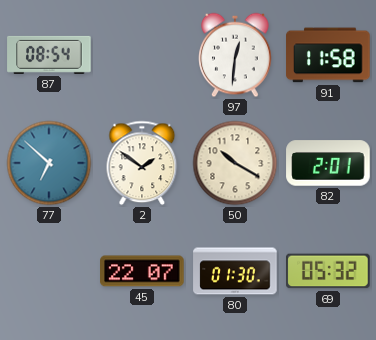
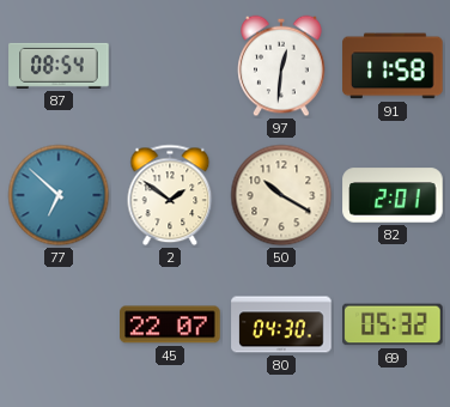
80: 01:30 -> 04:30
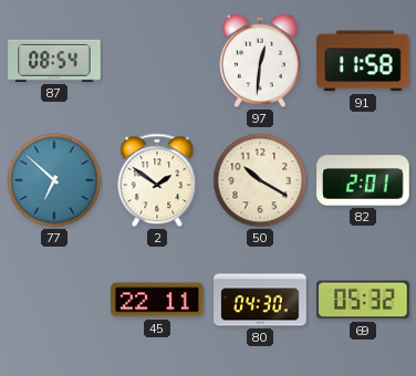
45: 22:07 -> 22:11
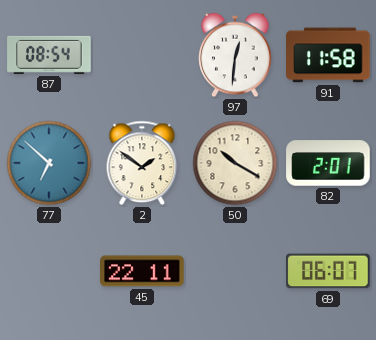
80: 04:30 -> none
69: 05:32 -> 06:07
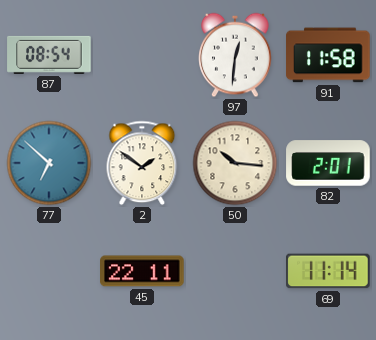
50: 10:20 -> 10:16
69: 06:07 -> 11:14
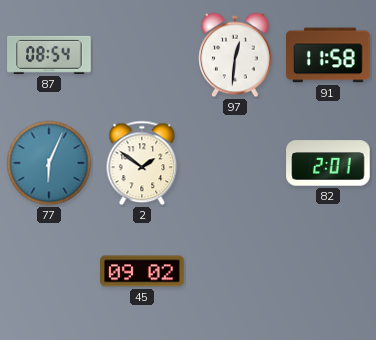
77: 6:52 -> 6:04
50: 10:16 -> none
45: 22:11 -> 09:02
69: 11:14 -> none
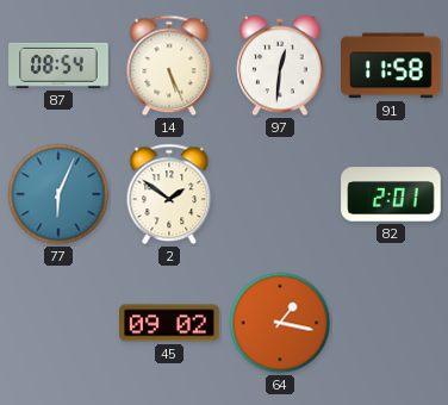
14: none -> 5:26
64: none -> 1:17
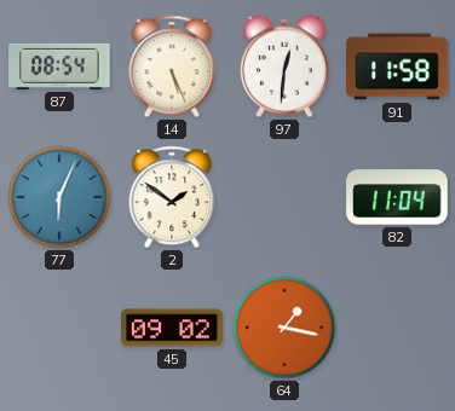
82: 2:01 -> 11:04
